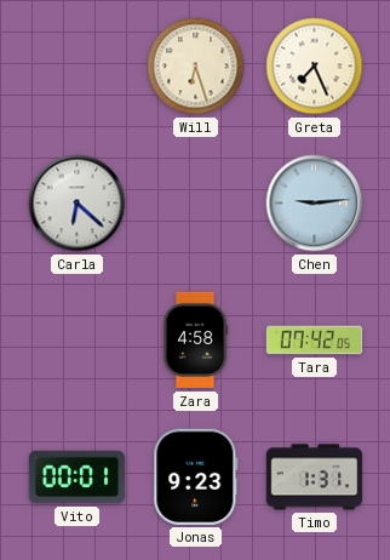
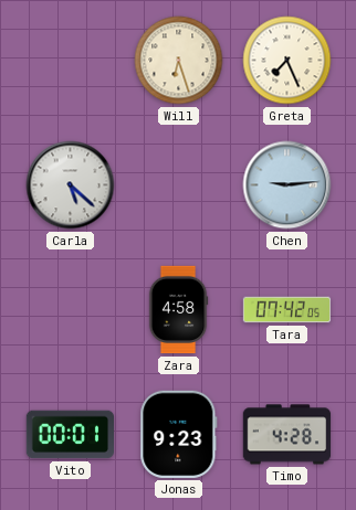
Carla: 6:22 -> 5:22
Timo: 1:31 -> 4:28
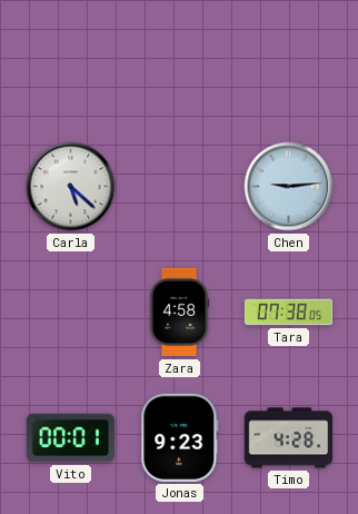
Will: 6:27 -> none
Greta: 7:26 -> none
Tara: 07:42 -> 07:38
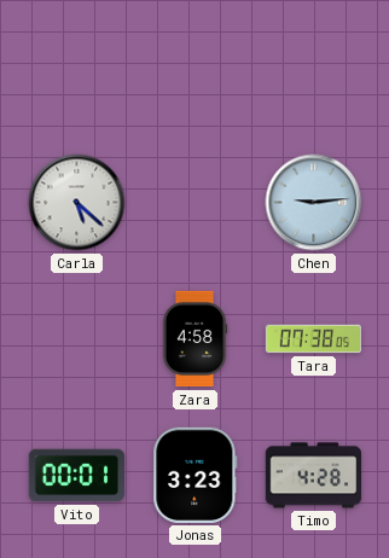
Jonas: 9:23 -> 3:23
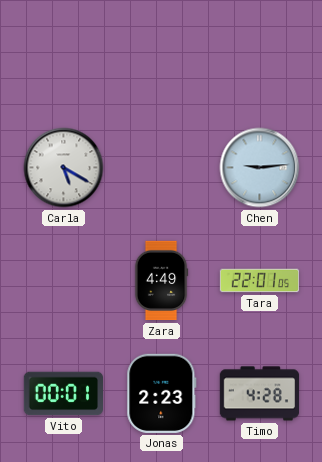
Carla: 5:22 -> 5:20
Zara: 4:58 -> 4:49
Tara: 07:38 -> 22:01
Jonas: 3:23 -> 2:23
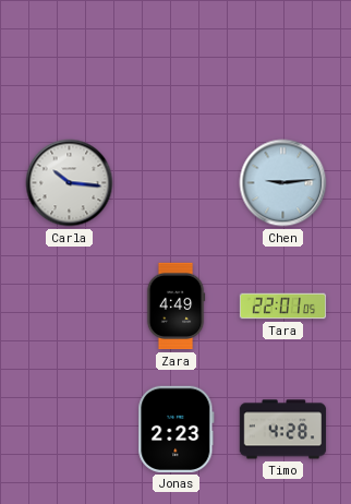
Carla: 5:20 -> 10:16
Vito: 00:01 -> none
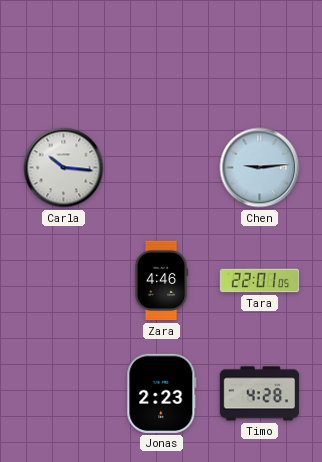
Zara: 4:49 -> 4:46
